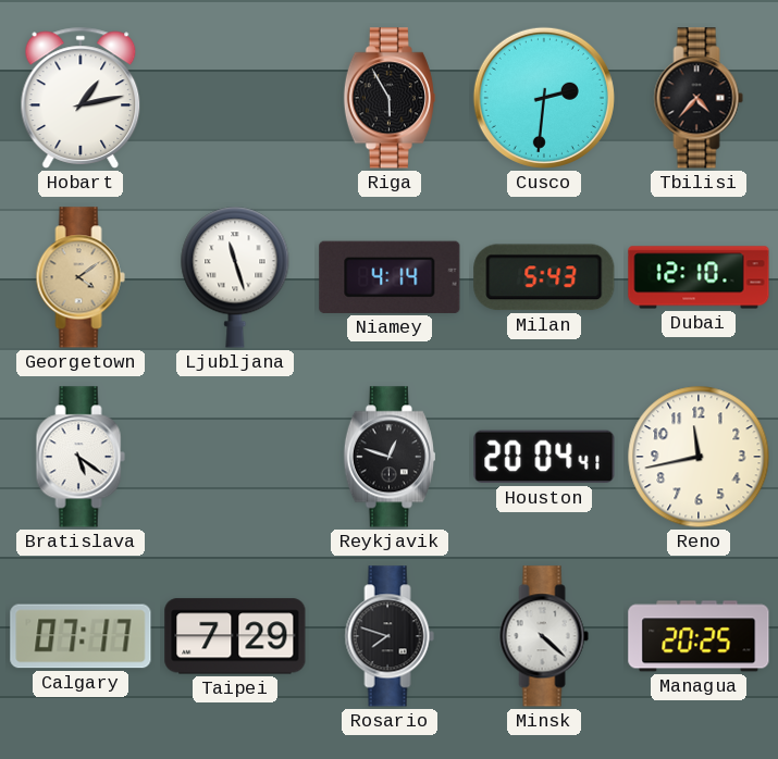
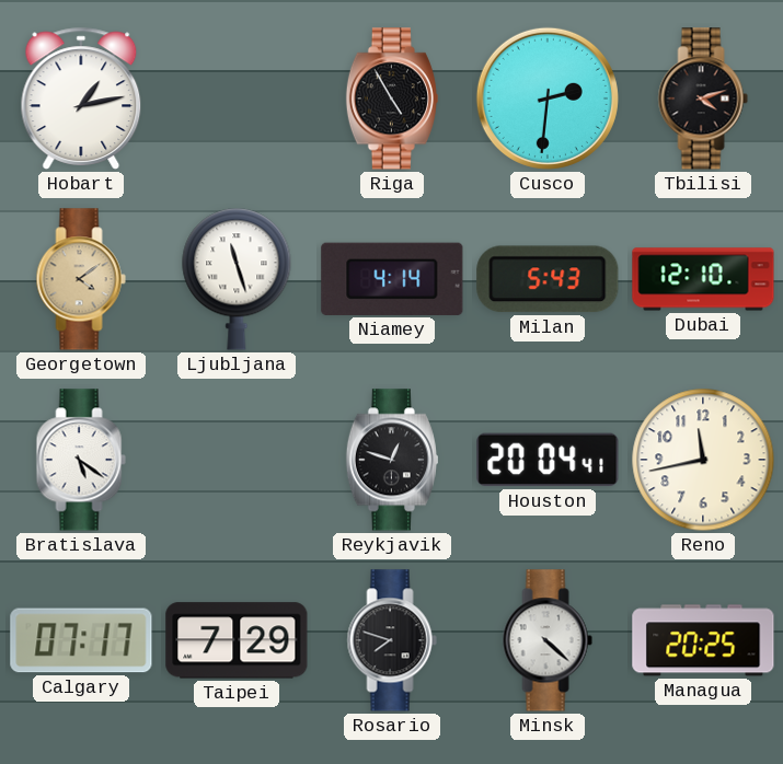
Riga: 5:55 -> 4:55
Tbilisi: 4:37 -> 4:12
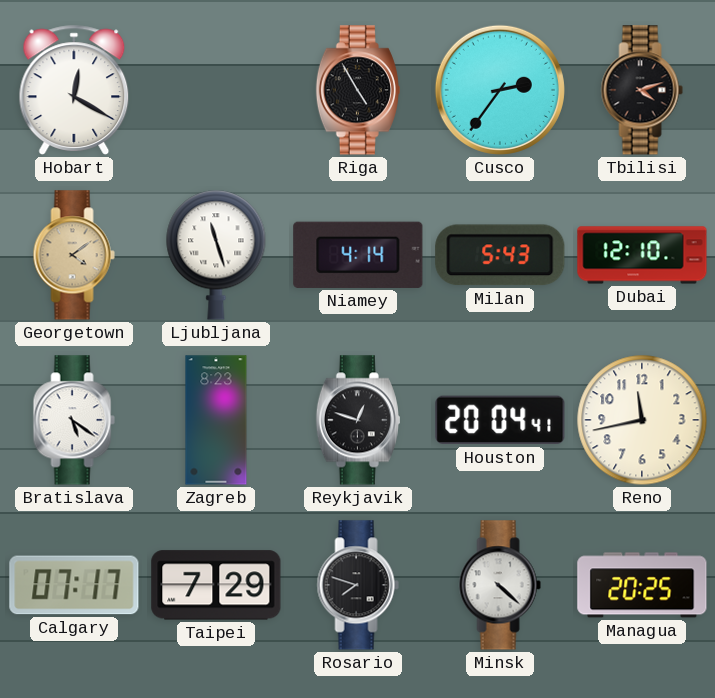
Hobart: 1:13 -> 12:20
Cusco: 2:31 -> 2:36
Zagreb: none -> 8:23
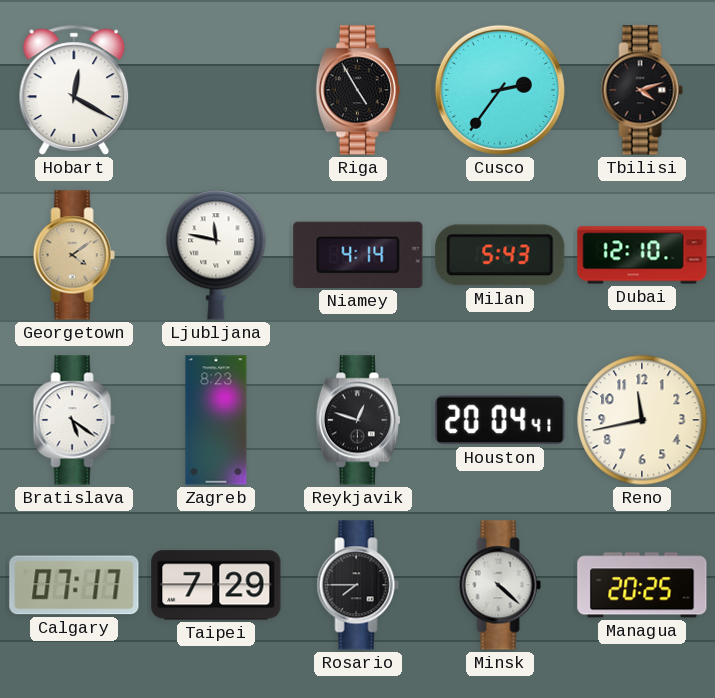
Ljubljana: 11:27 -> 11:47
Rosario: 7:48 -> 7:45
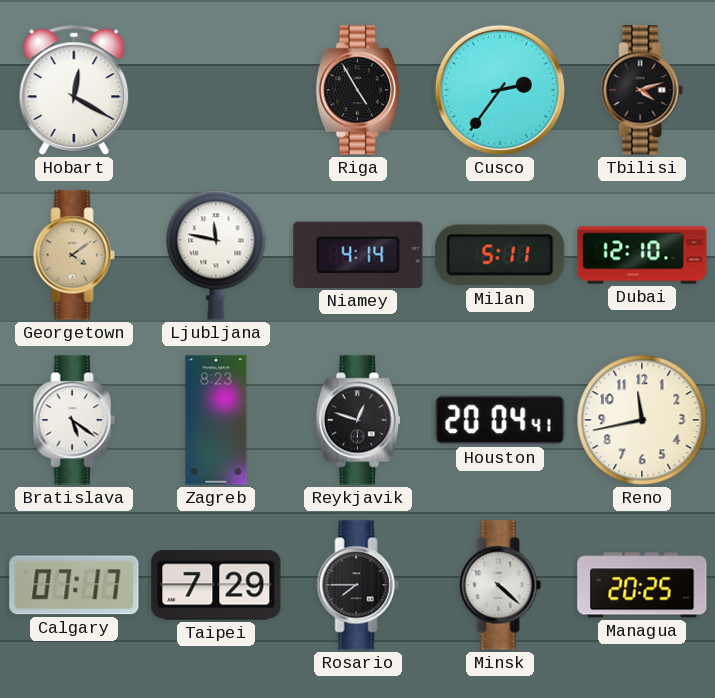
Milan: 5:43 -> 5:11
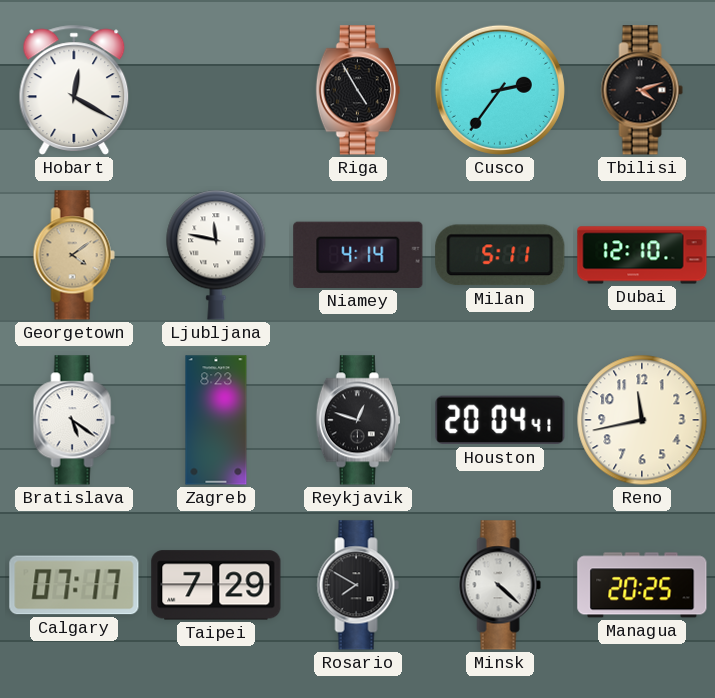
Rosario: 7:45 -> 7:50
